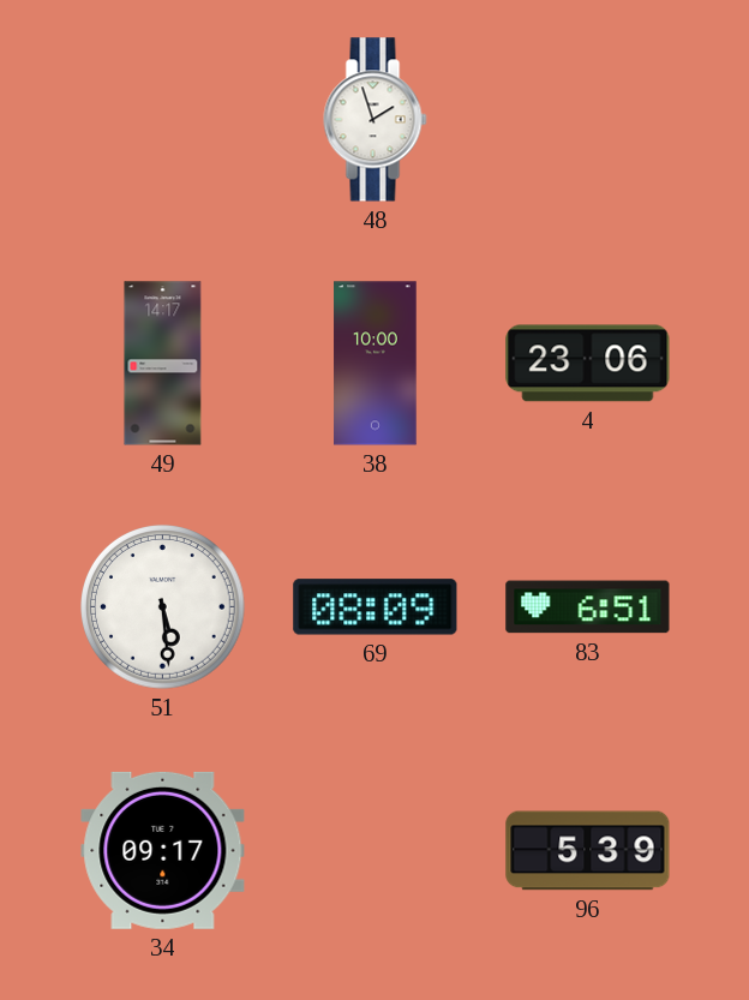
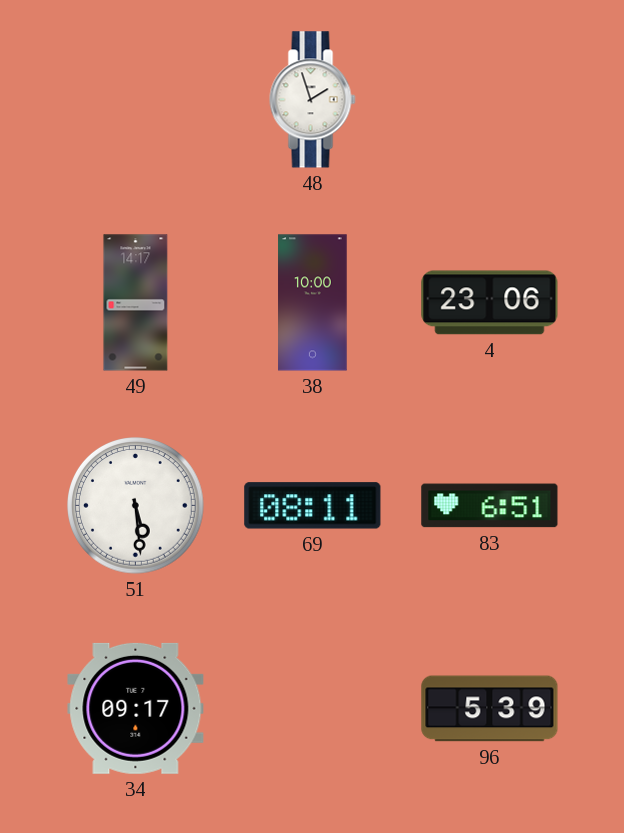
69: 08:09 -> 08:11
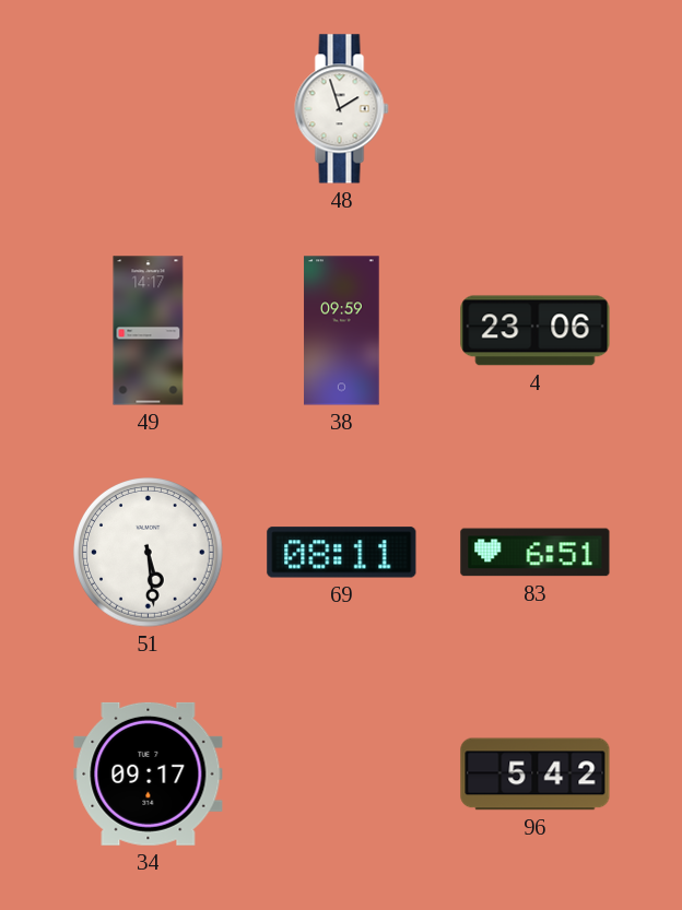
38: 10:00 -> 09:59
96: 5:39 -> 5:42
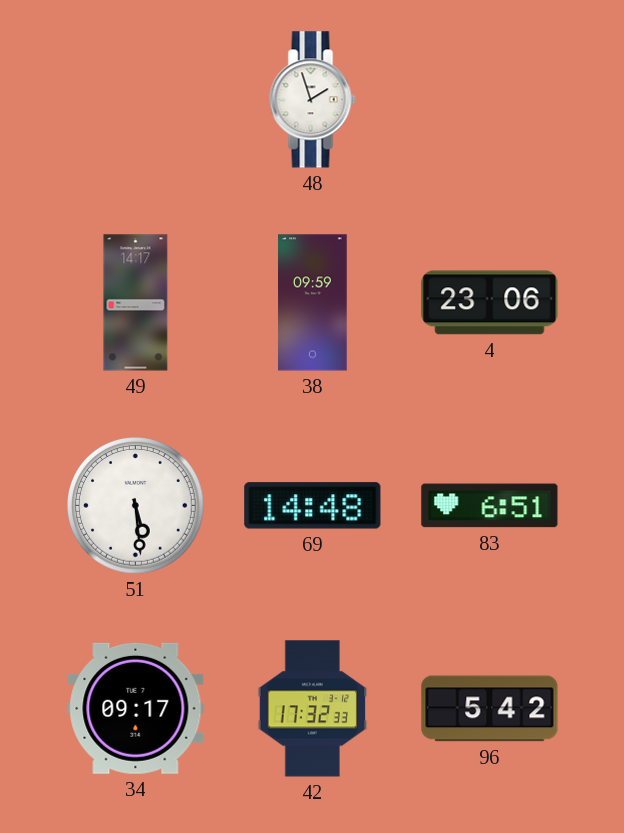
69: 08:11 -> 14:48
42: none -> 17:32
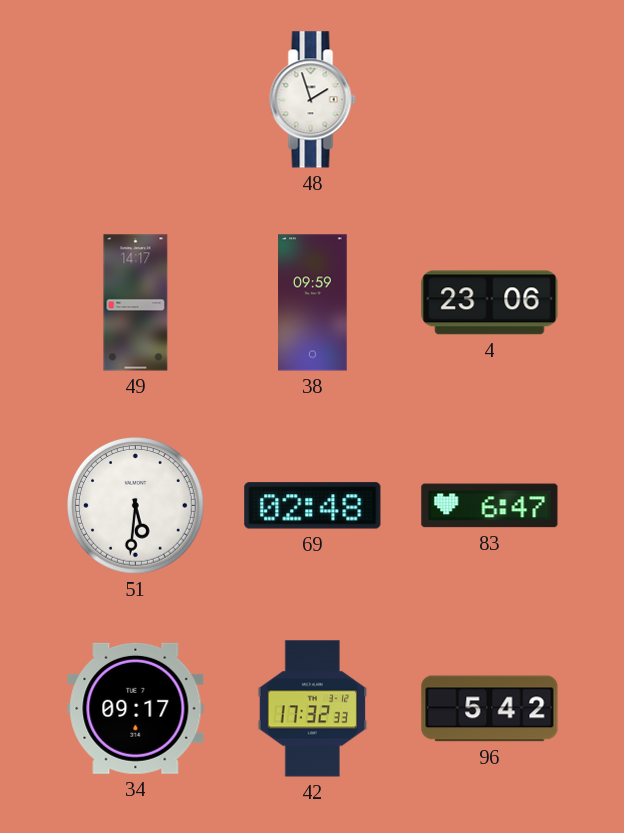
51: 5:29 -> 5:31
69: 14:48 -> 02:48
83: 6:51 -> 6:47
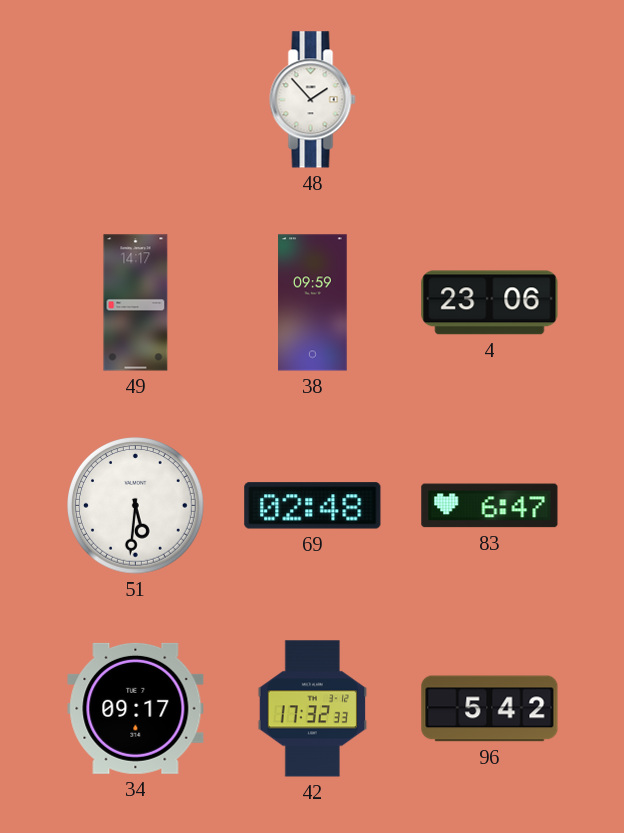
48: 1:57 -> 1:53
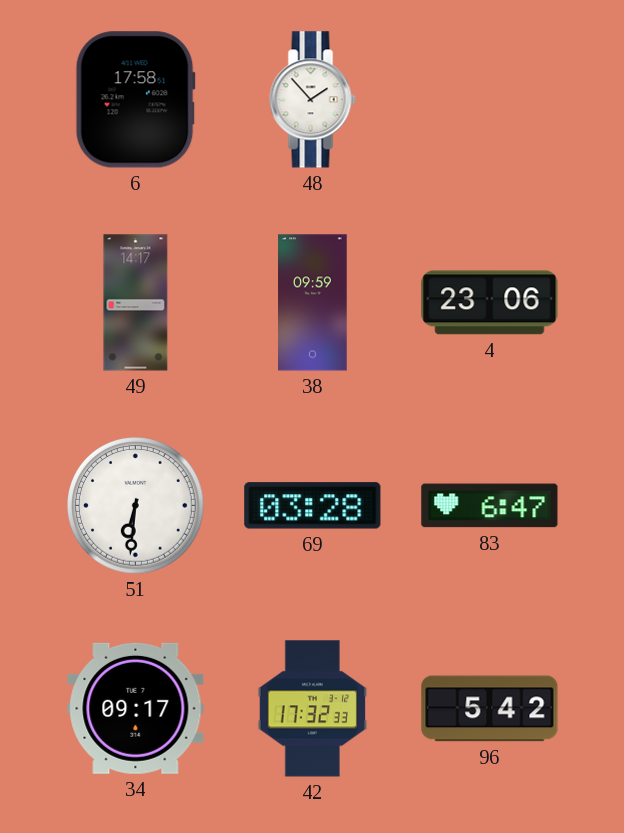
6: none -> 17:58
51: 5:31 -> 6:31
69: 02:48 -> 03:28
